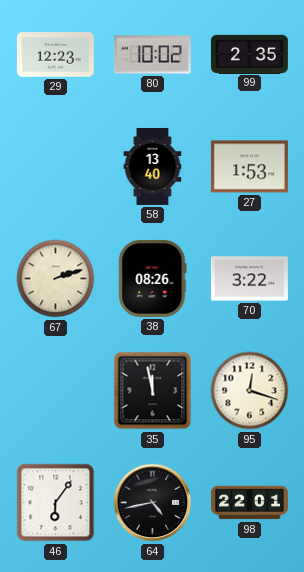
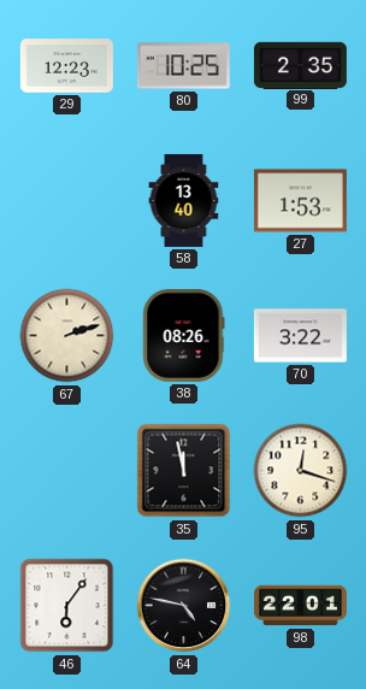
80: 10:02 -> 10:25
64: 4:43 -> 4:47
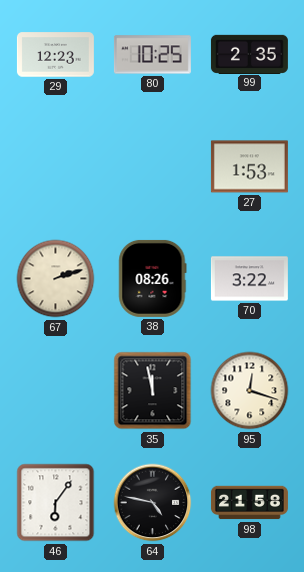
58: 13:40 -> none
98: 22:01 -> 21:58
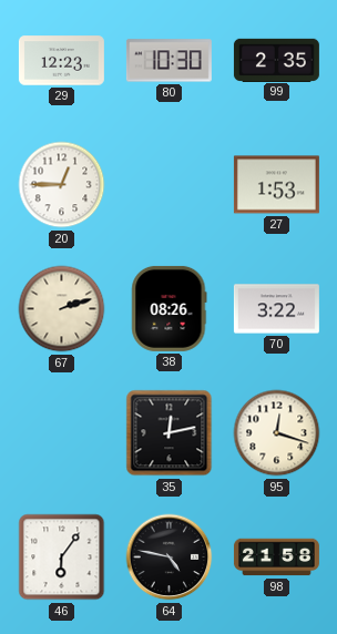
80: 10:25 -> 10:30
20: none -> 12:45
35: 11:58 -> 12:13
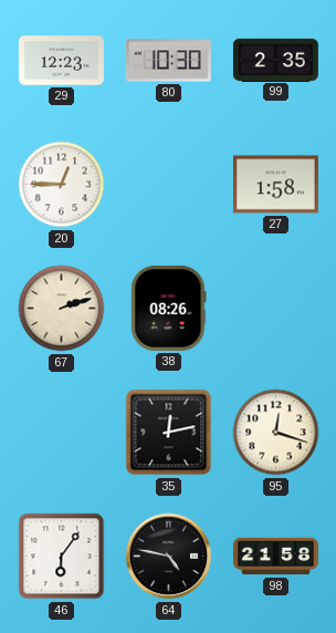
27: 1:53 -> 1:58
70: 3:22 -> none
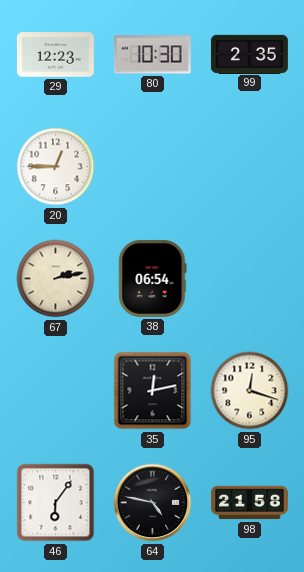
27: 1:58 -> none
67: 2:12 -> 2:13
38: 08:26 -> 06:54
